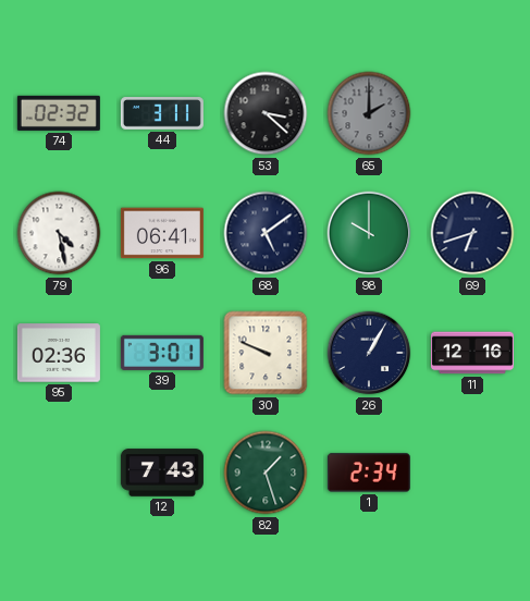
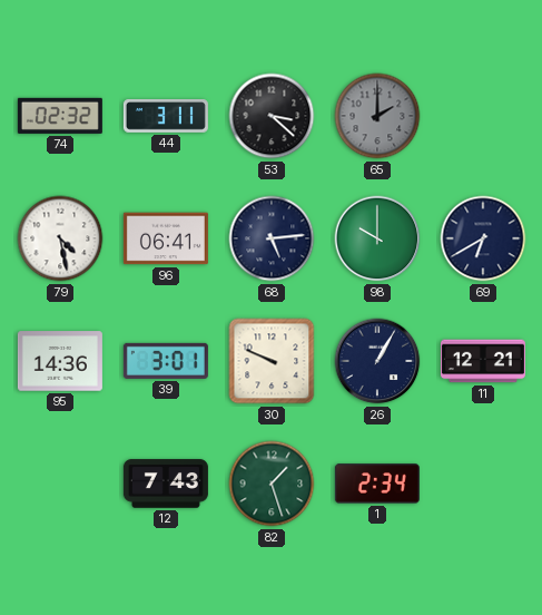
68: 5:09 -> 5:14
69: 6:42 -> 6:40
95: 02:36 -> 14:36
11: 12:16 -> 12:21
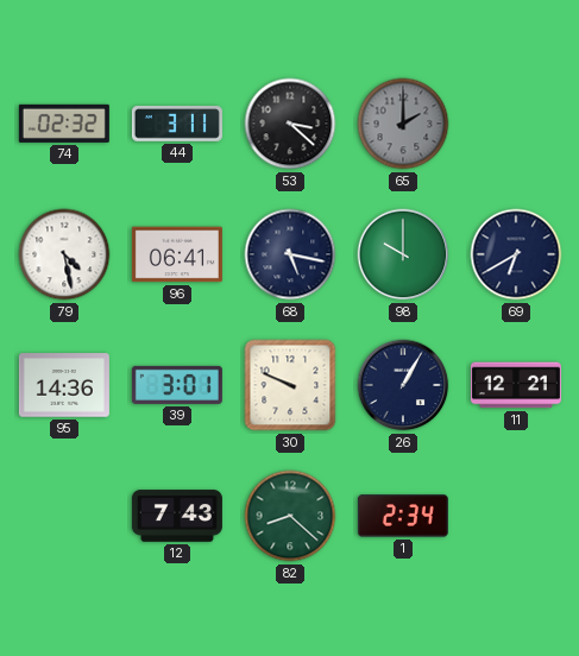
68: 5:14 -> 5:17
82: 1:27 -> 8:22
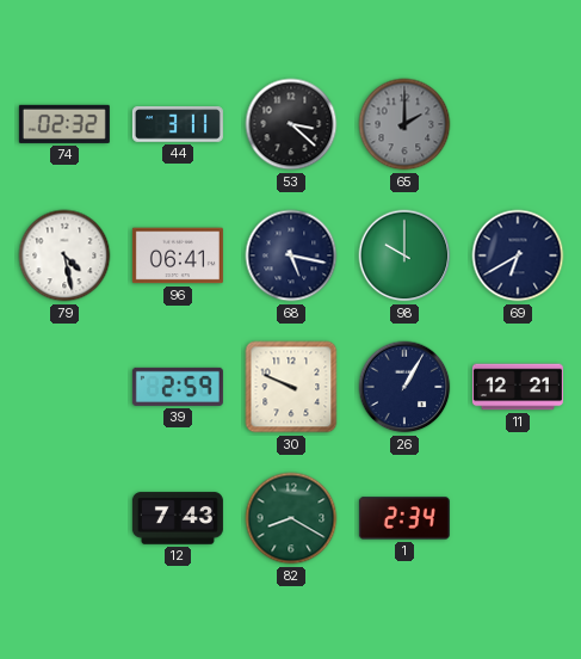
95: 14:36 -> none
39: 3:01 -> 2:59
82: 8:22 -> 8:20
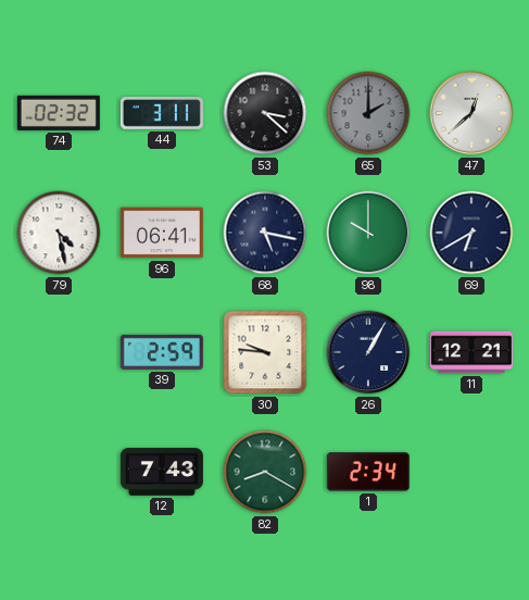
47: none -> 12:38
30: 9:49 -> 9:46
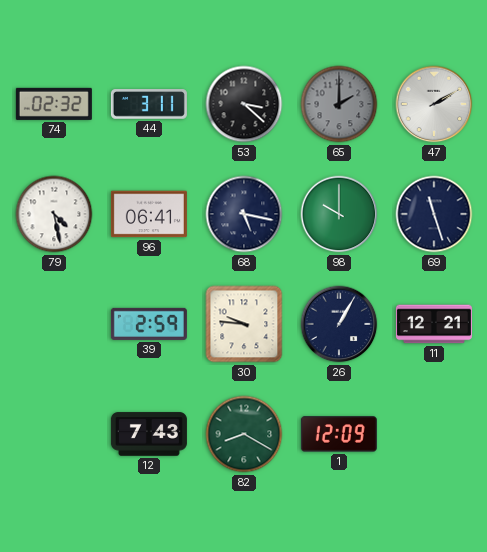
47: 12:38 -> 2:10
69: 6:40 -> 11:27
1: 2:34 -> 12:09
